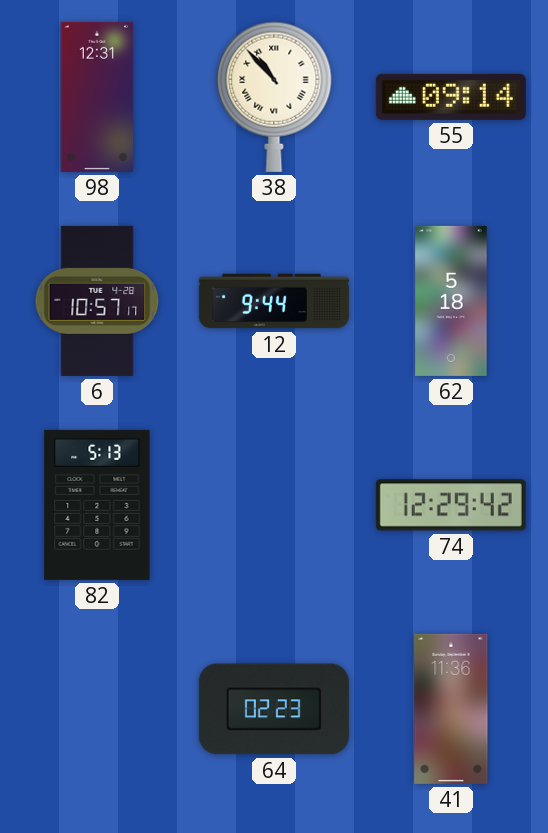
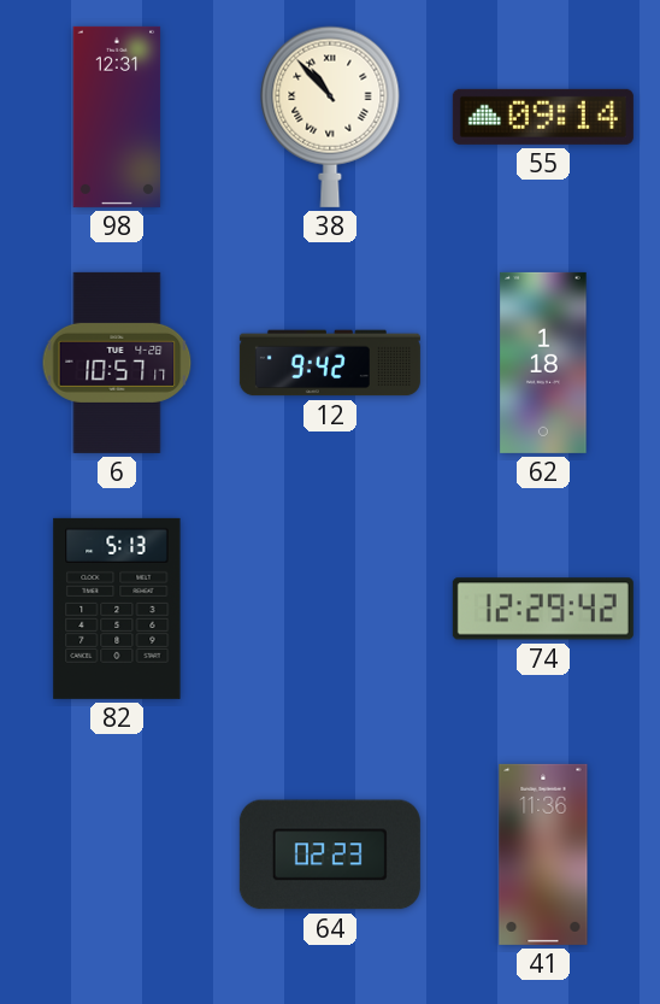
12: 9:44 -> 9:42
62: 5:18 -> 1:18
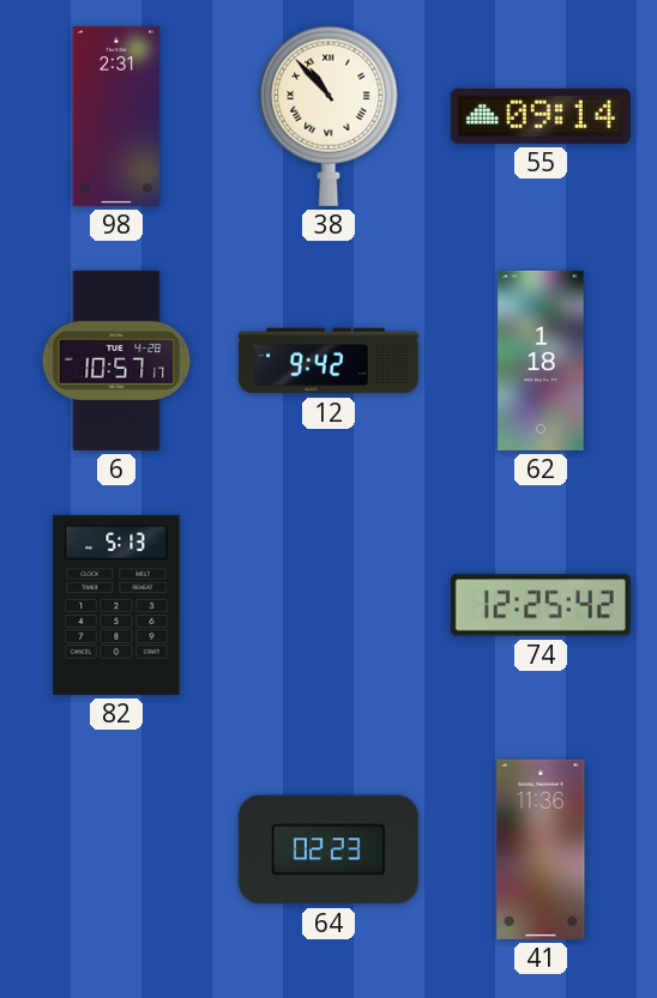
98: 12:31 -> 2:31
74: 12:29 -> 12:25
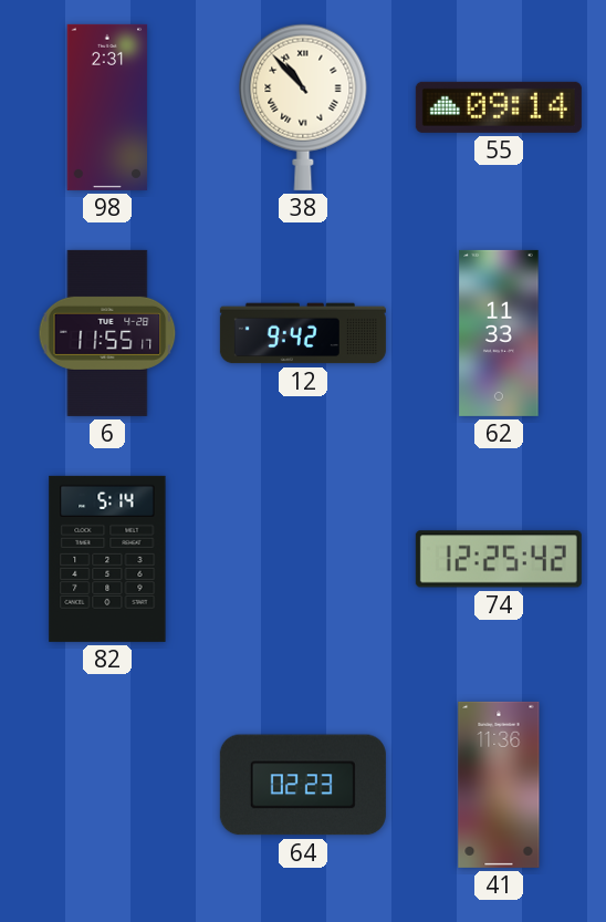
6: 10:57 -> 11:55
62: 1:18 -> 11:33
82: 5:13 -> 5:14
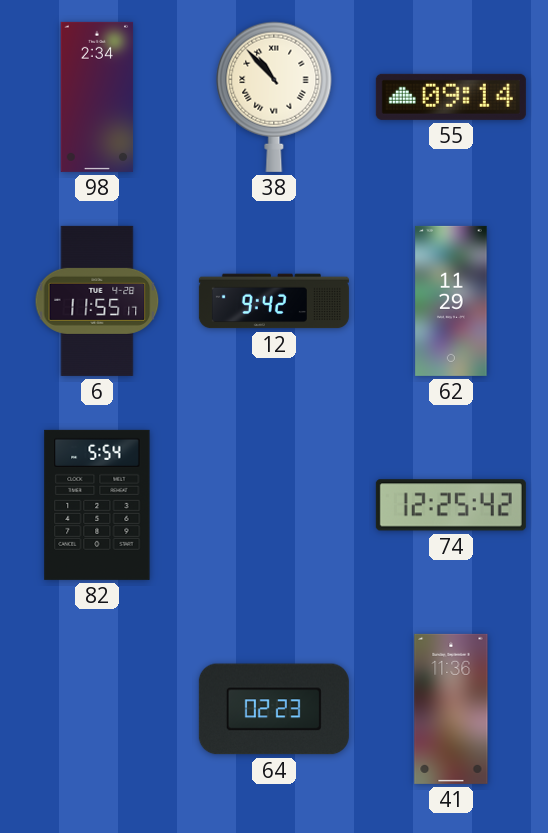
98: 2:31 -> 2:34
62: 11:33 -> 11:29
82: 5:14 -> 5:54
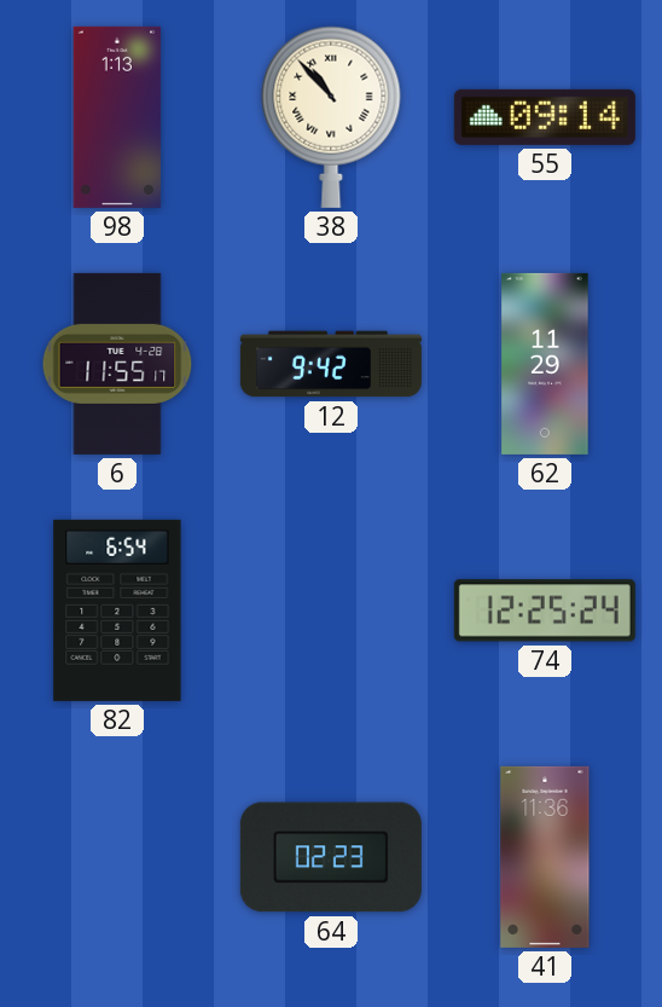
98: 2:34 -> 1:13
82: 5:54 -> 6:54
74: 12:25:42 -> 12:25:24
